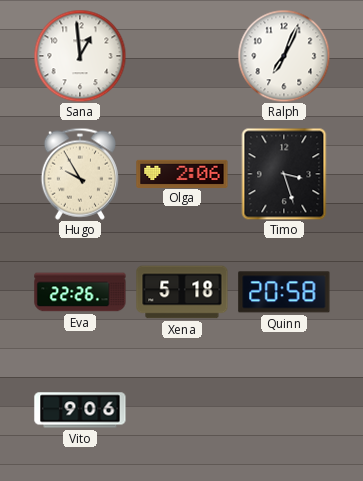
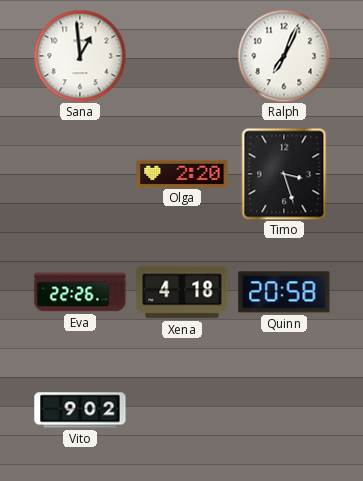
Hugo: 9:55 -> none
Olga: 2:06 -> 2:20
Xena: 5:18 -> 4:18
Vito: 9:06 -> 9:02
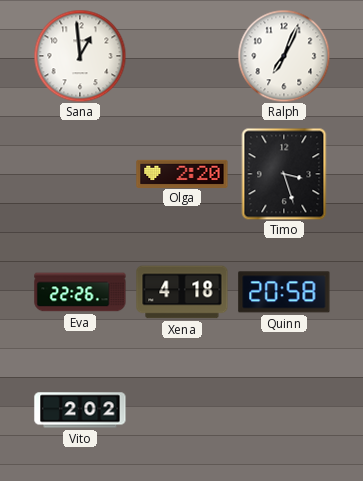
Vito: 9:02 -> 2:02
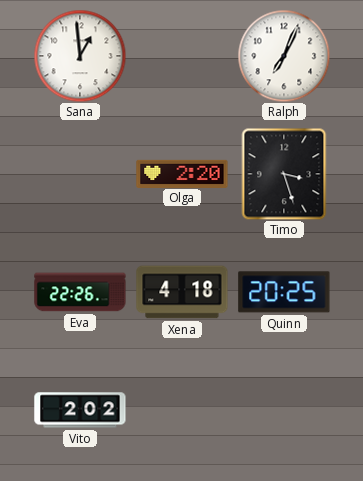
Quinn: 20:58 -> 20:25
